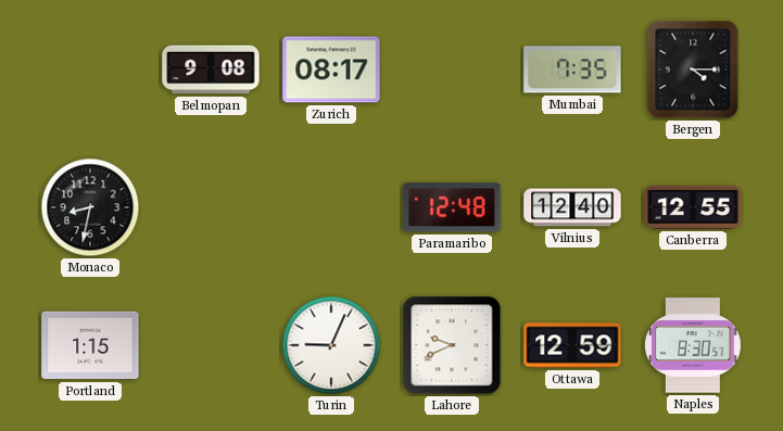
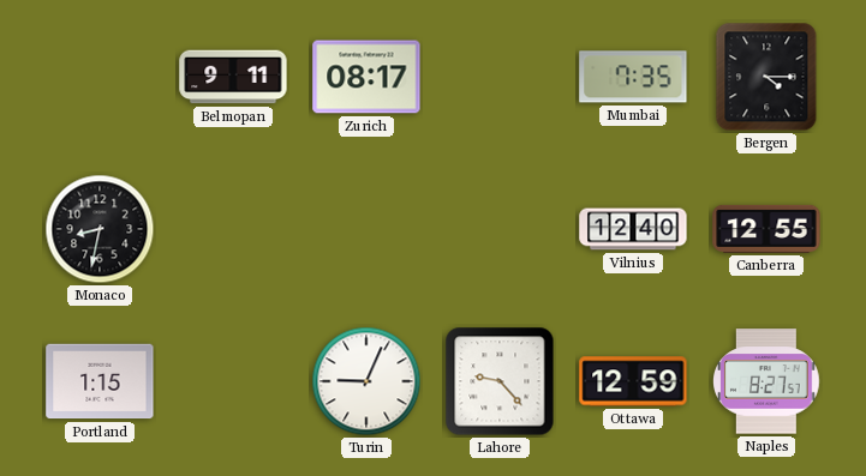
Belmopan: 9:08 -> 9:11
Paramaribo: 12:48 -> none
Lahore: 9:41 -> 9:23
Naples: 8:30 -> 8:27
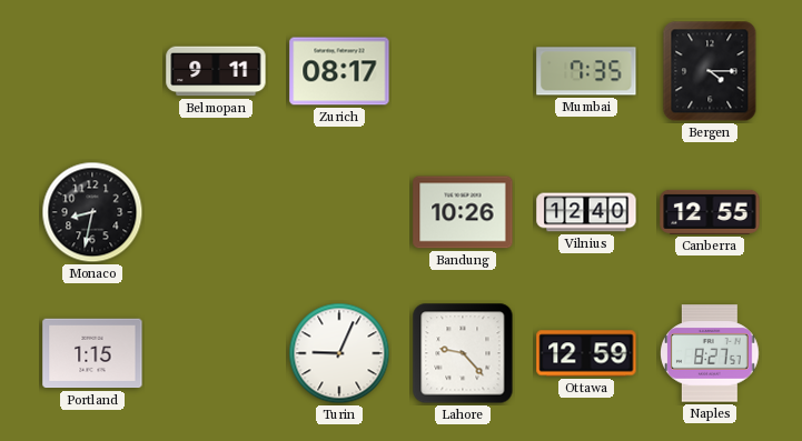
Bandung: none -> 10:26
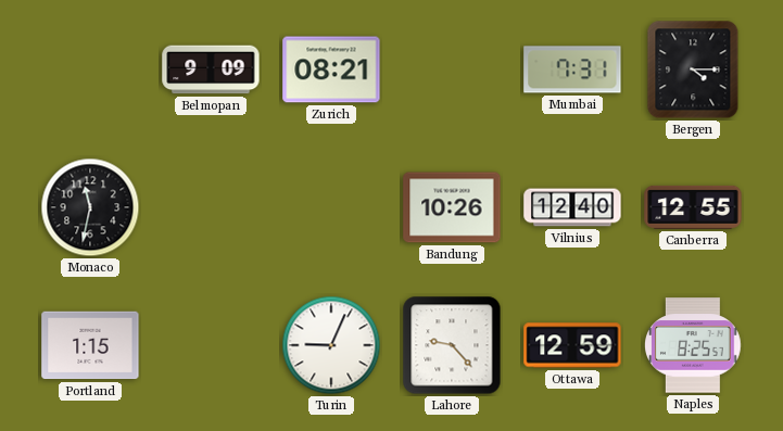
Belmopan: 9:11 -> 9:09
Zurich: 08:17 -> 08:21
Mumbai: 7:35 -> 7:31
Monaco: 8:32 -> 11:32
Naples: 8:27 -> 8:25
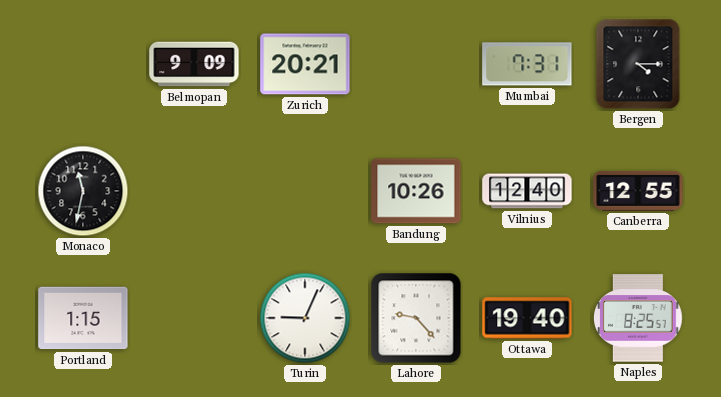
Zurich: 08:21 -> 20:21
Ottawa: 12:59 -> 19:40
